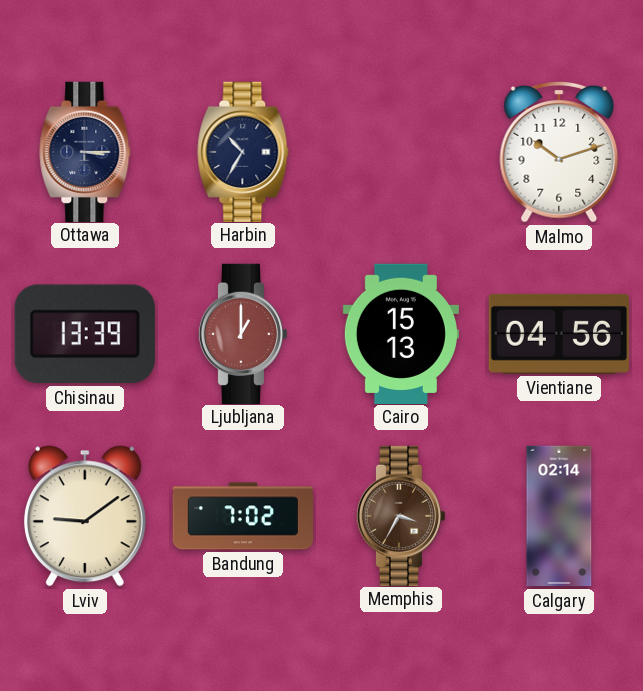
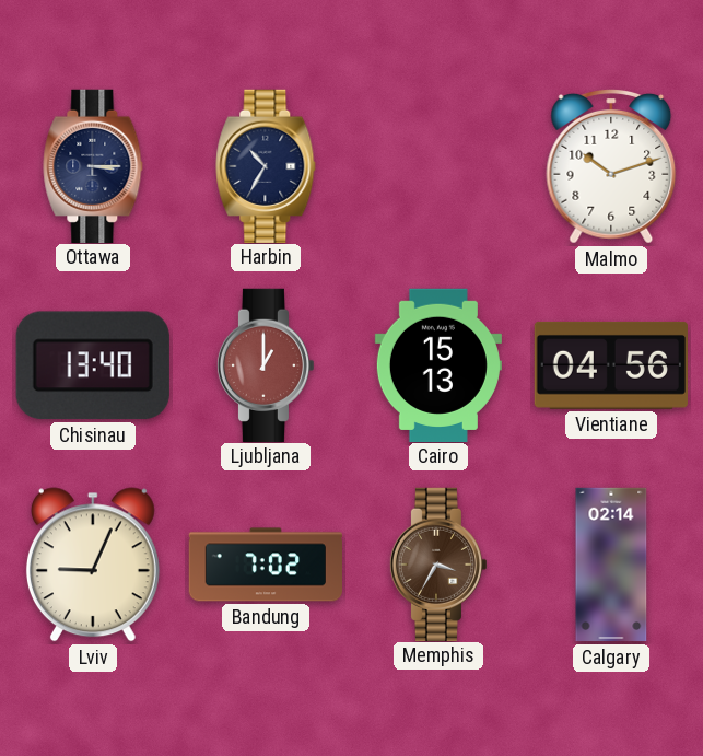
Chisinau: 13:39 -> 13:40
Lviv: 9:09 -> 9:04
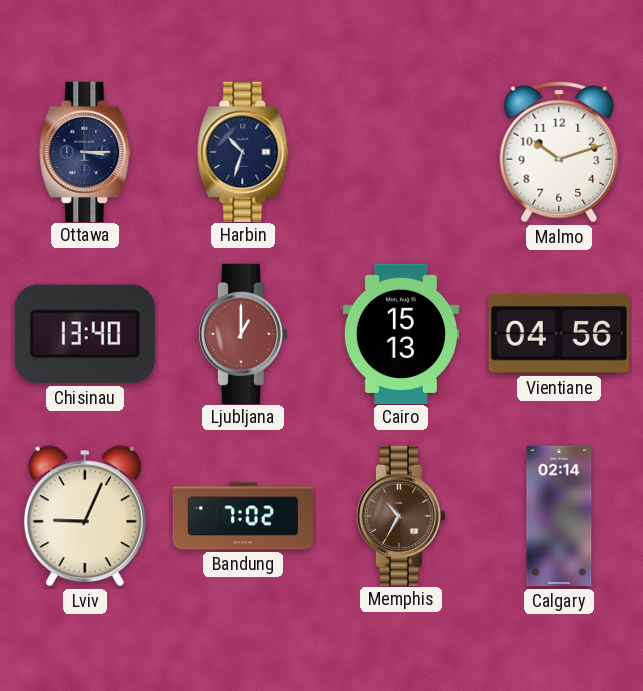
Harbin: 10:35 -> 10:33
Memphis: 3:35 -> 10:35
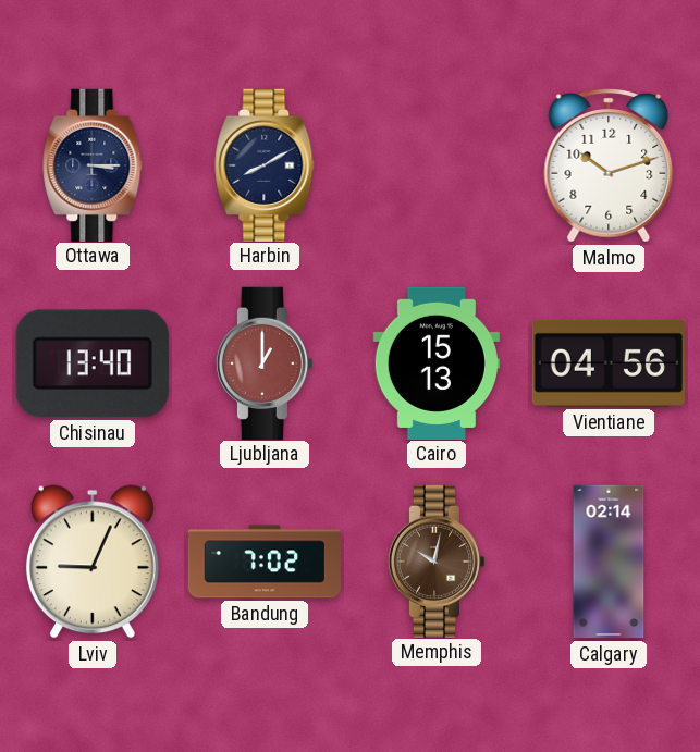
Harbin: 10:33 -> 8:10
Memphis: 10:35 -> 10:02
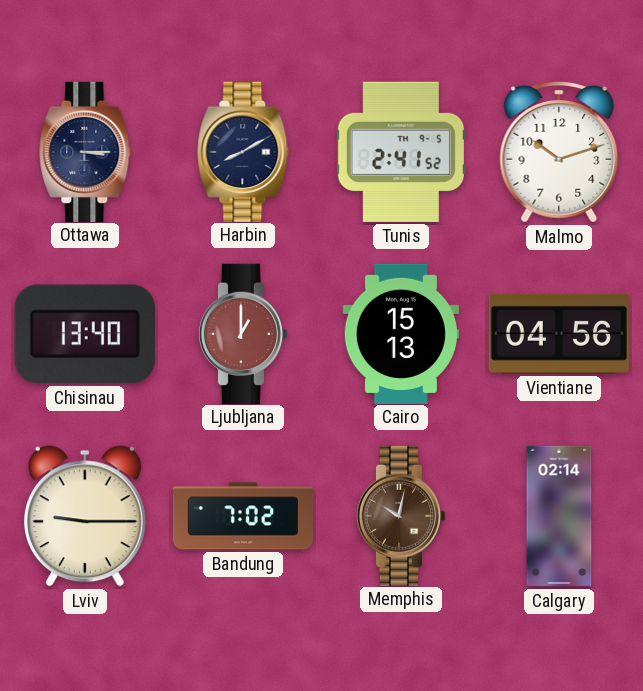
Tunis: none -> 2:41
Lviv: 9:04 -> 9:15
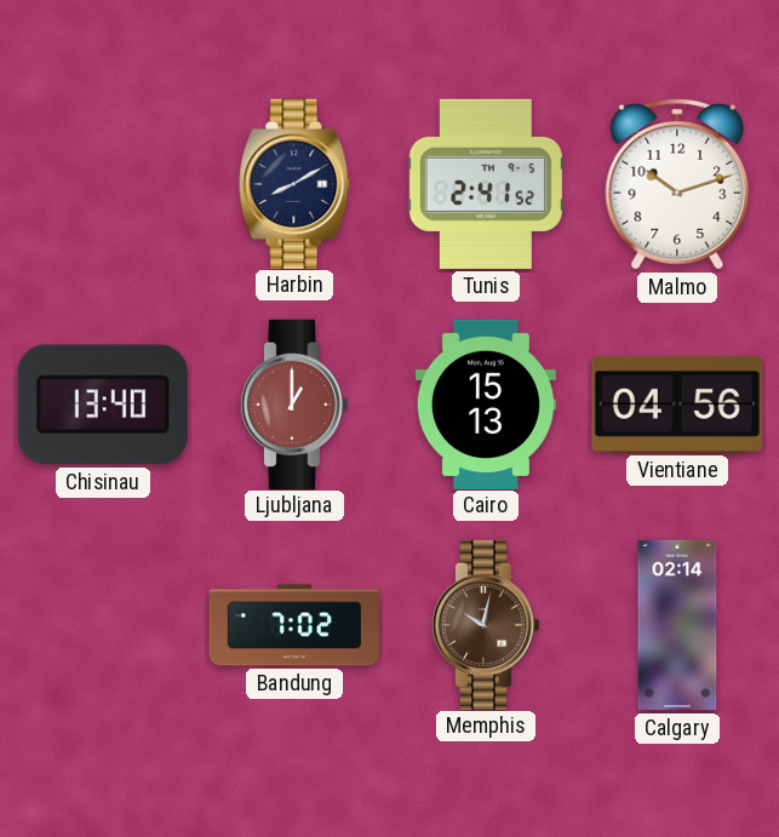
Ottawa: 3:15 -> none
Lviv: 9:15 -> none
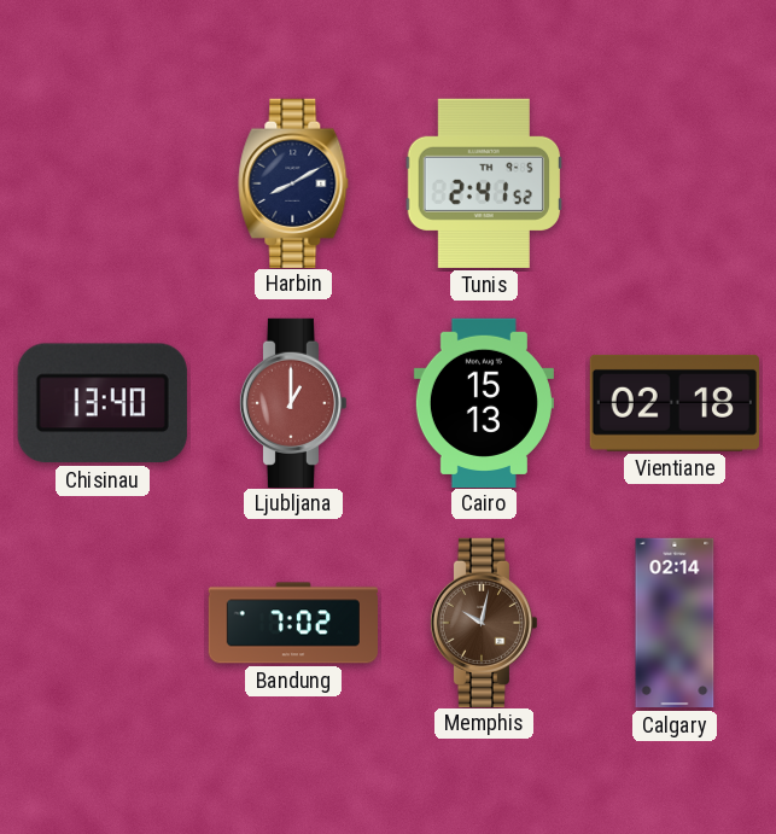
Malmo: 10:12 -> none
Vientiane: 04:56 -> 02:18
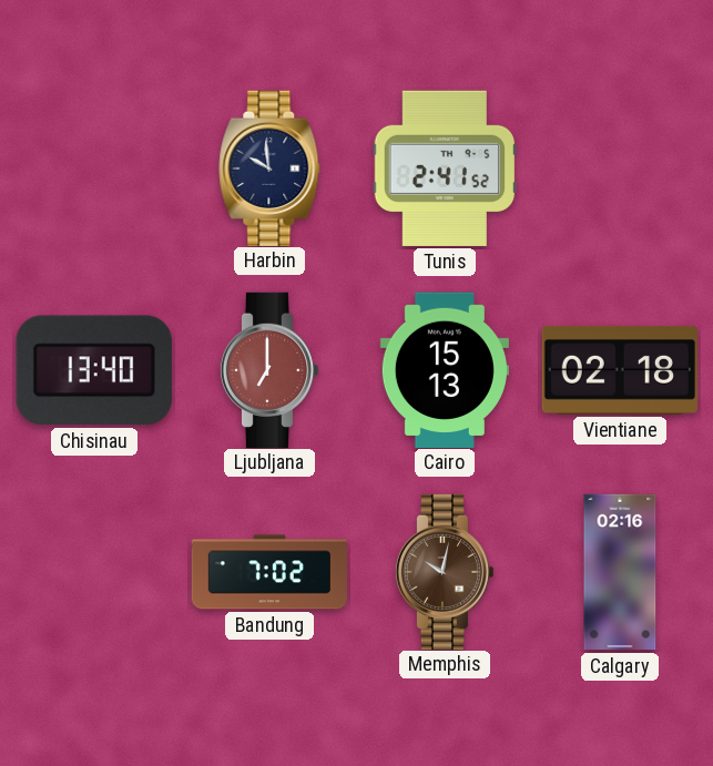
Harbin: 8:10 -> 9:59
Ljubljana: 1:00 -> 7:00
Calgary: 02:14 -> 02:16
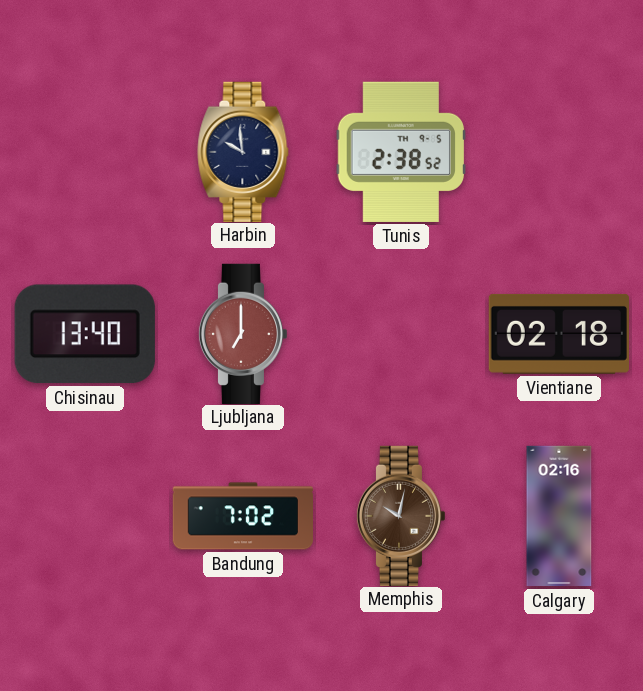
Tunis: 2:41 -> 2:38
Cairo: 15:13 -> none
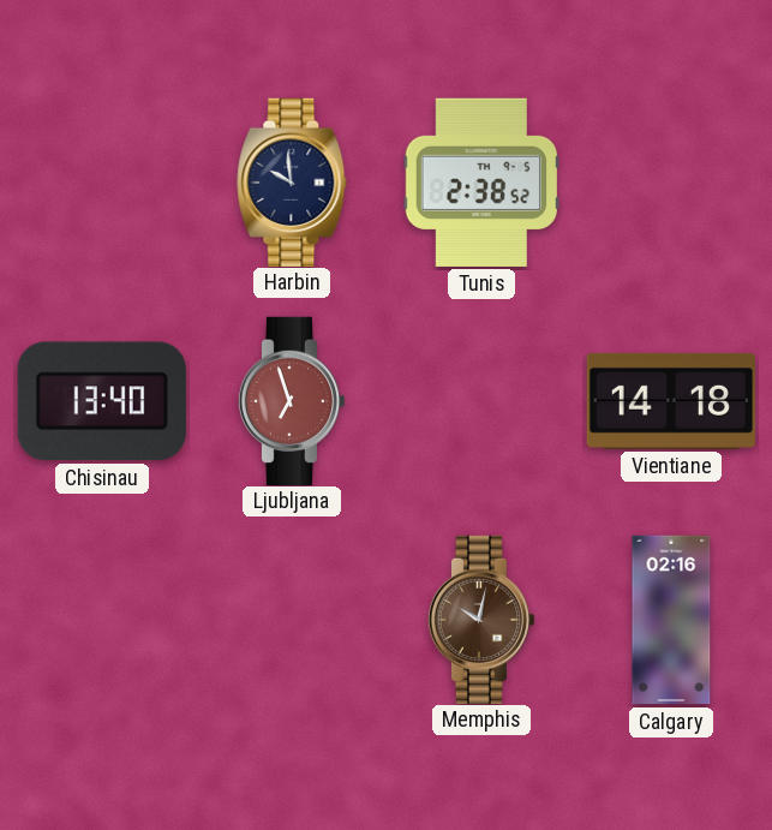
Ljubljana: 7:00 -> 6:57
Vientiane: 02:18 -> 14:18
Bandung: 7:02 -> none
